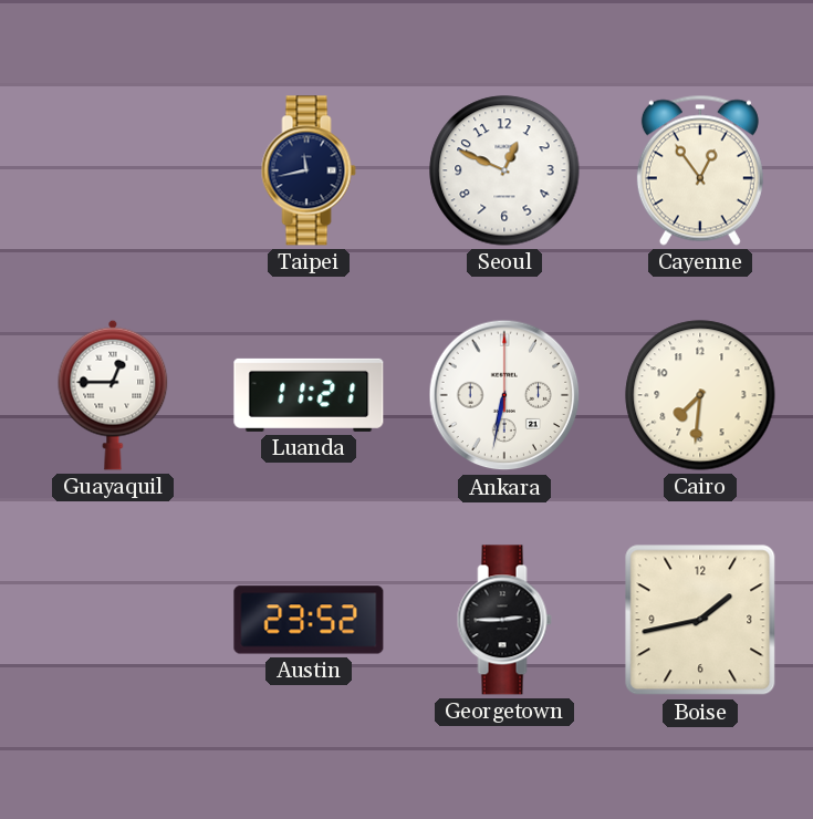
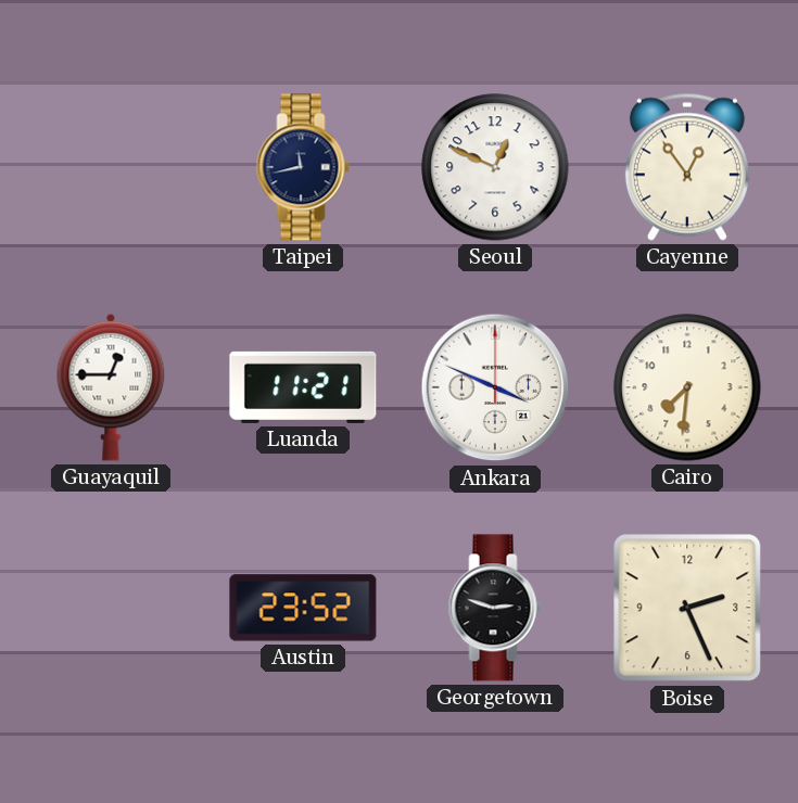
Ankara: 6:32 -> 3:49
Georgetown: 2:45 -> 2:48
Boise: 1:43 -> 2:26
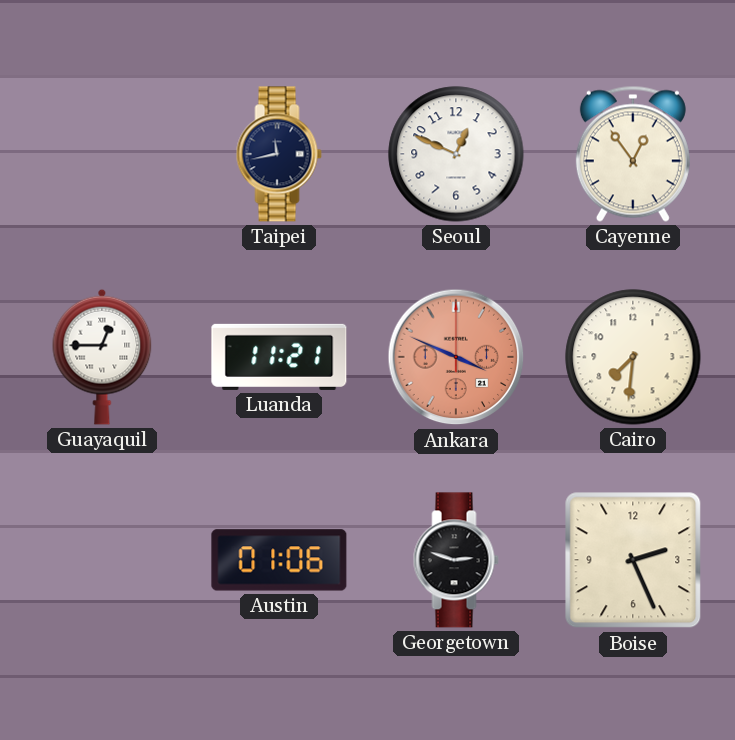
Ankara dial: white -> salmon
Austin: 23:52 -> 01:06
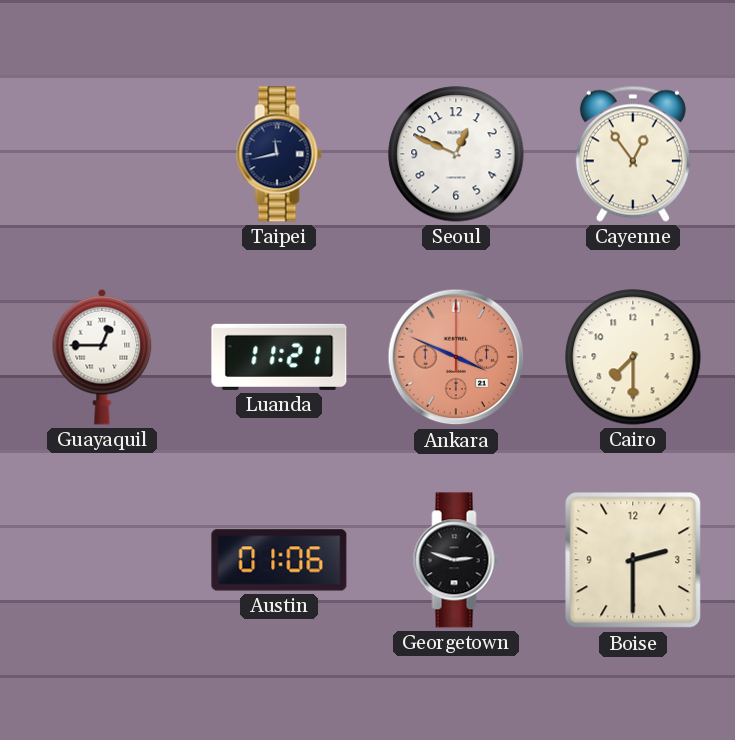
Cairo: 7:31 -> 7:30
Boise: 2:26 -> 2:30
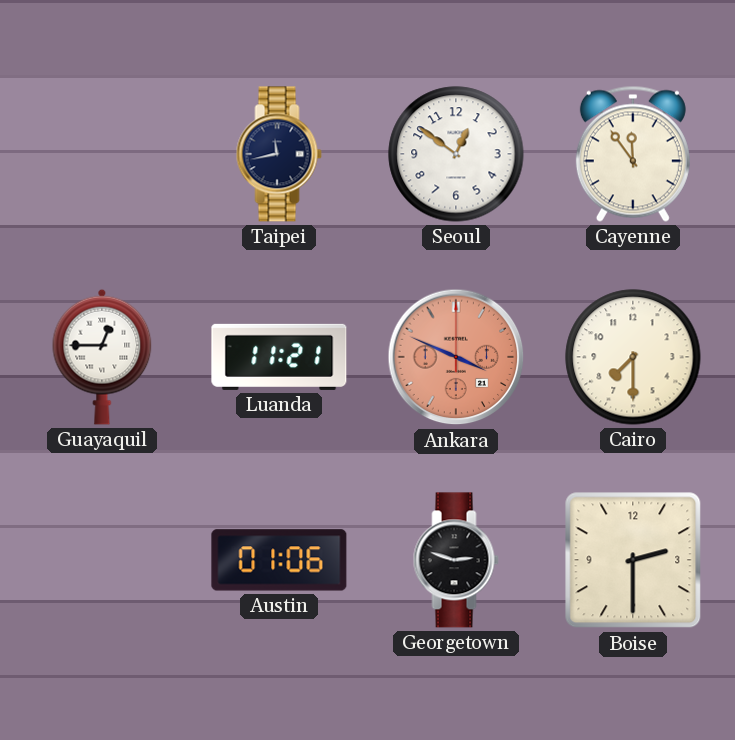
Seoul: 12:49 -> 12:51
Cayenne: 12:54 -> 11:54
